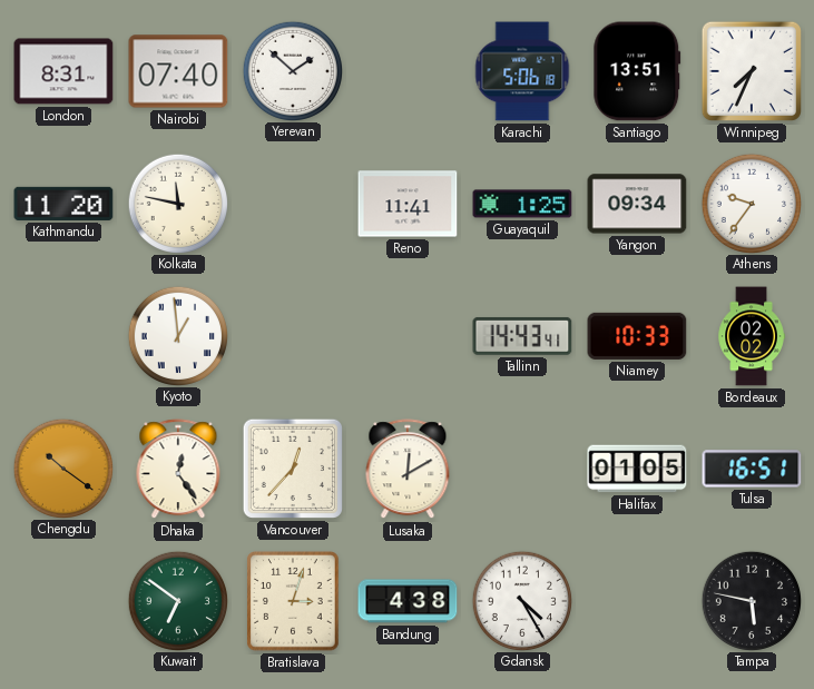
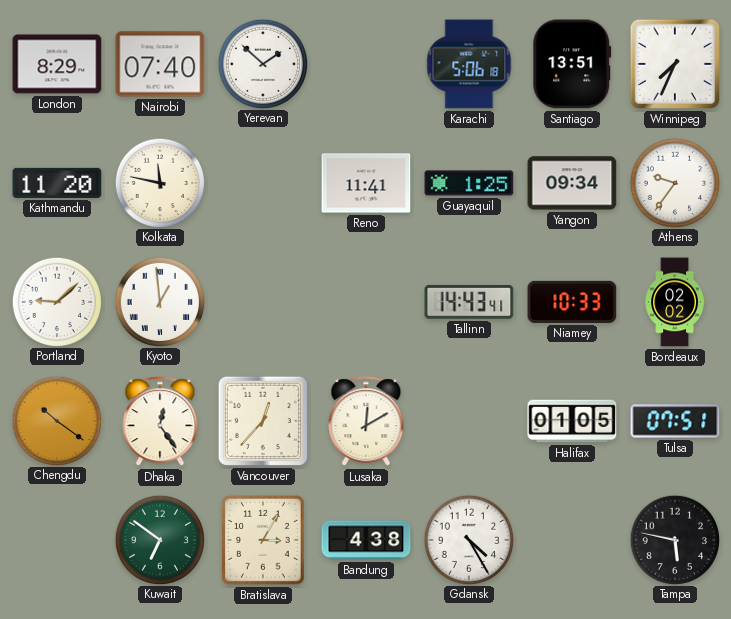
London: 8:31 -> 8:29
Portland: none -> 9:08
Tulsa: 16:51 -> 07:51
Bratislava: 3:03 -> 3:05
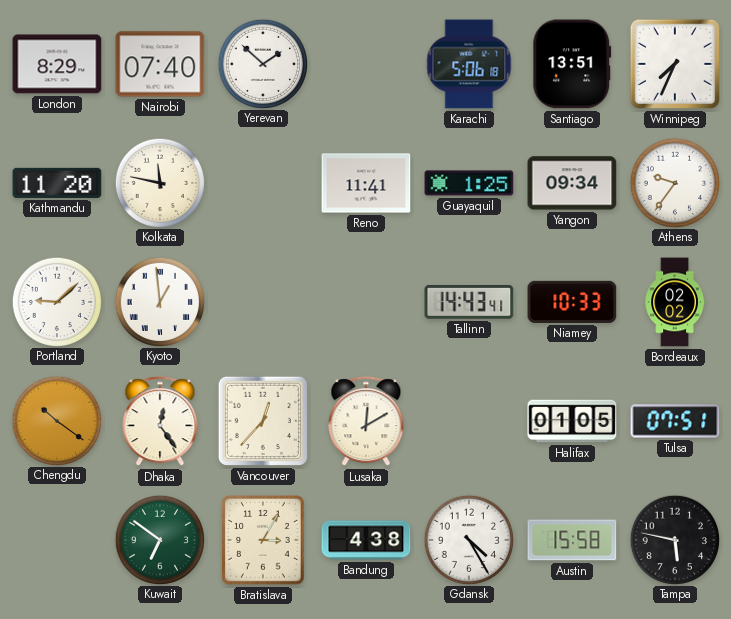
Austin: none -> 15:58
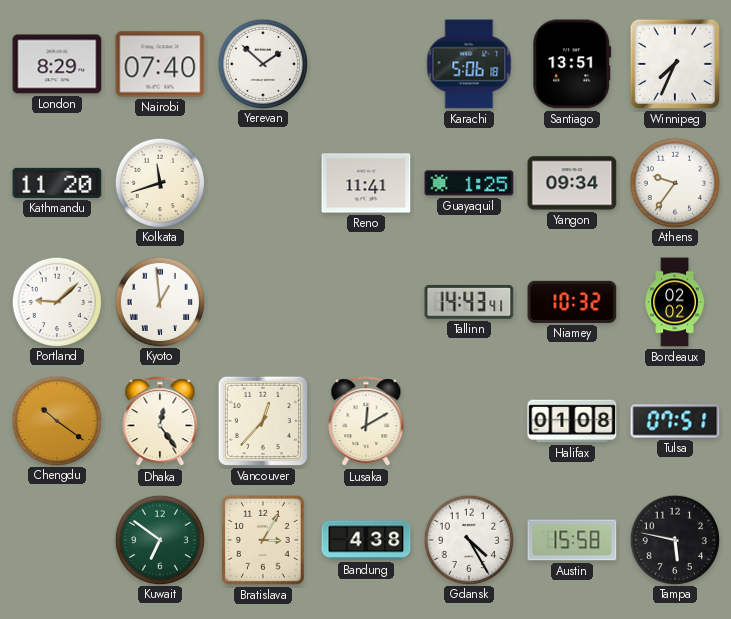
Kolkata: 11:47 -> 11:42
Niamey: 10:33 -> 10:32
Halifax: 01:05 -> 01:08
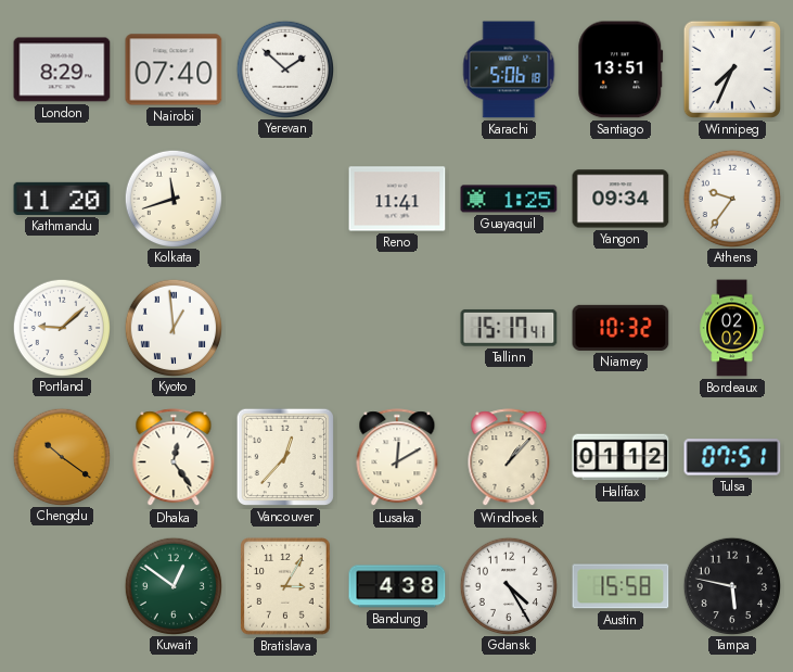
Tallinn: 14:43 -> 15:17
Windhoek: none -> 1:07
Halifax: 01:08 -> 01:12
Kuwait: 6:51 -> 12:51
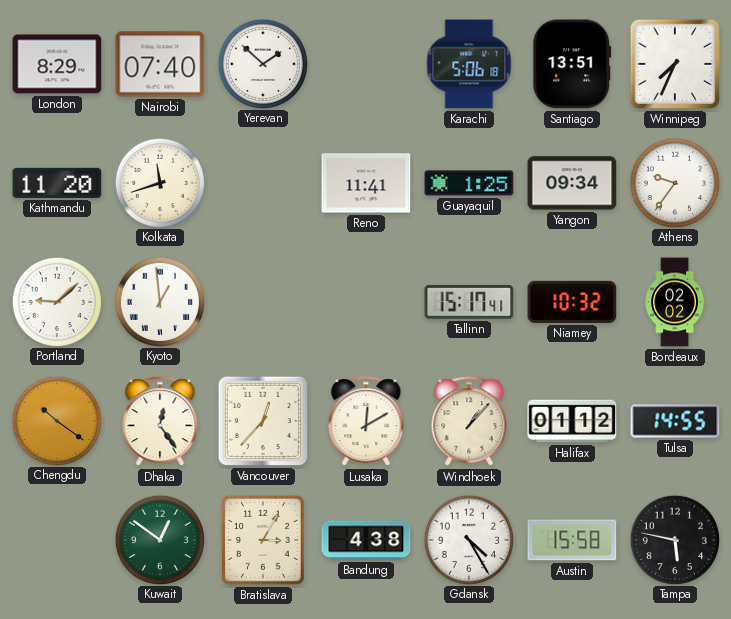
Tulsa: 07:51 -> 14:55
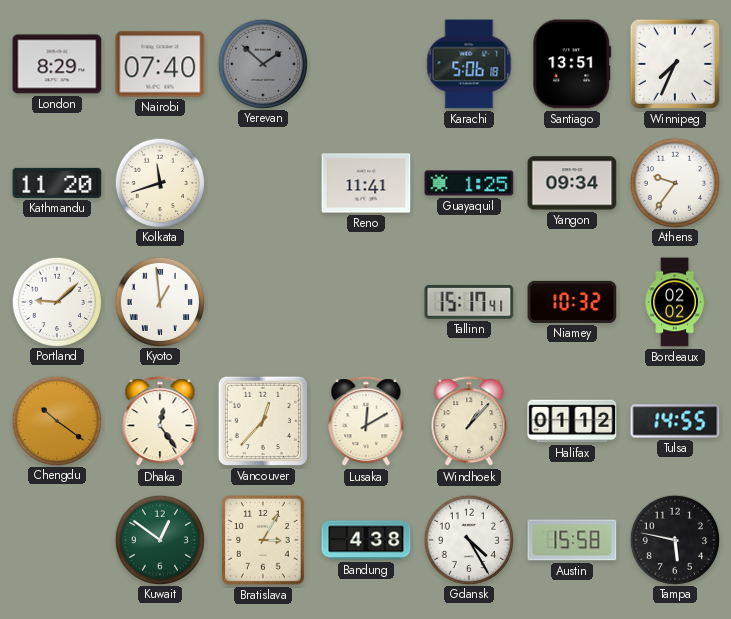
Yerevan dial: white -> grey
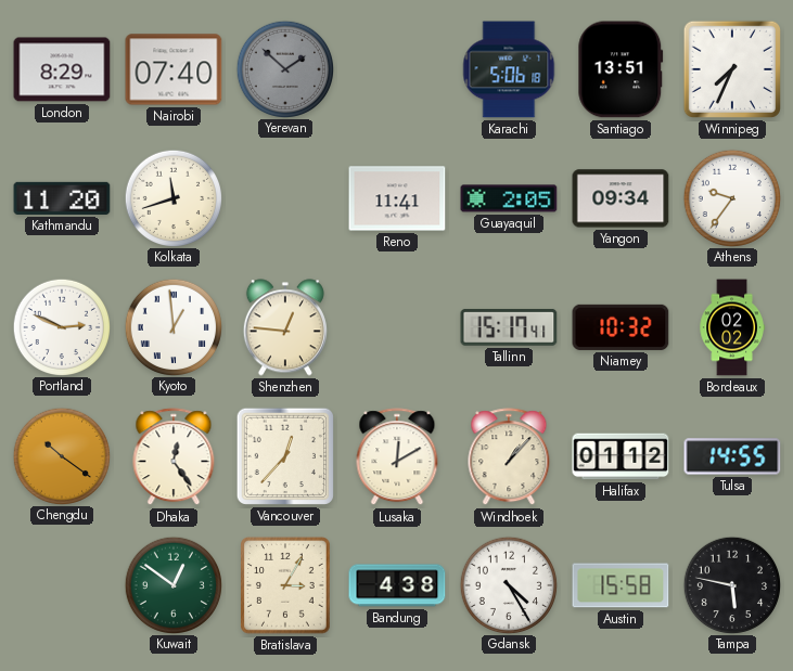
Guayaquil: 1:25 -> 2:05
Portland: 9:08 -> 2:49
Shenzhen: none -> 12:46
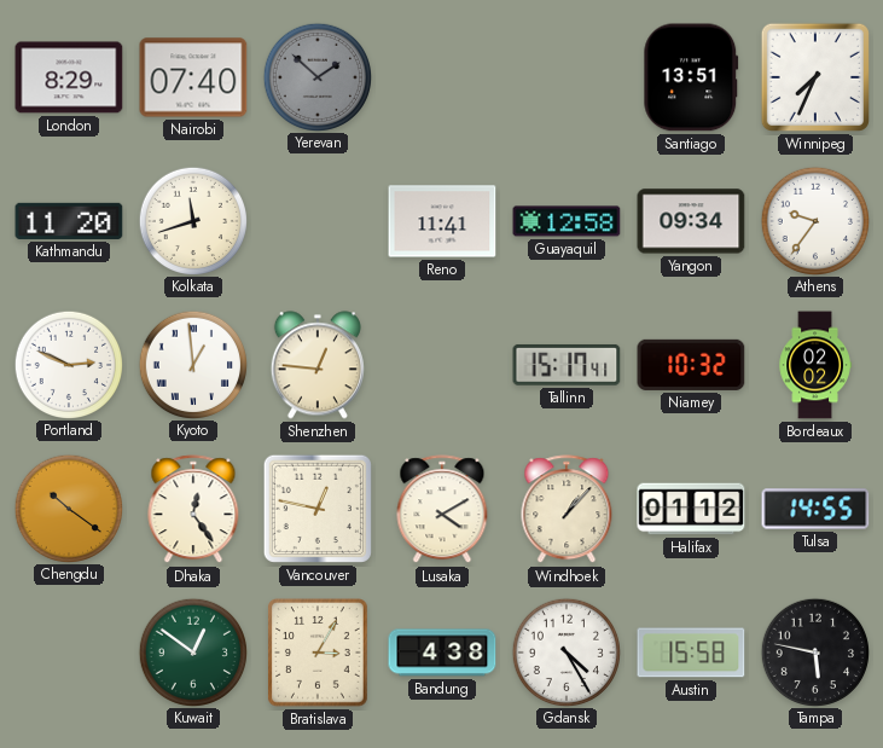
Karachi: 5:06 -> none
Guayaquil: 2:05 -> 12:58
Vancouver: 12:37 -> 12:47
Lusaka: 12:10 -> 4:10
